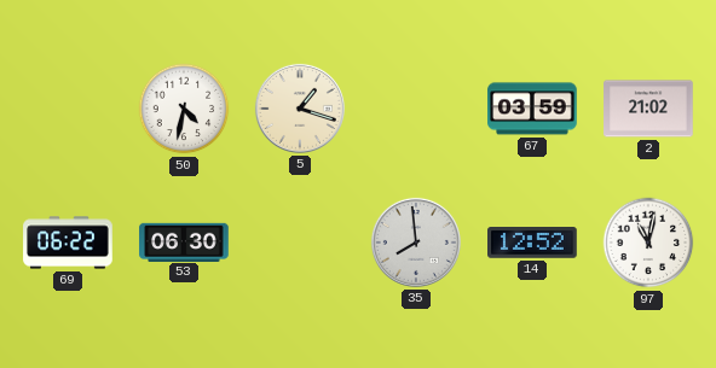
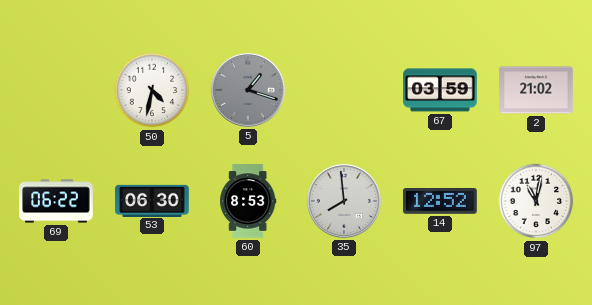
5 dial: cream -> grey
60: none -> 8:53
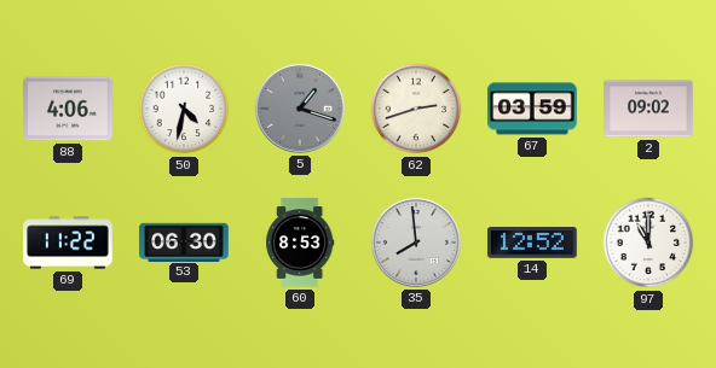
88: none -> 4:06
62: none -> 2:42
2: 21:02 -> 09:02
69: 06:22 -> 11:22
97: 11:02 -> 11:00
